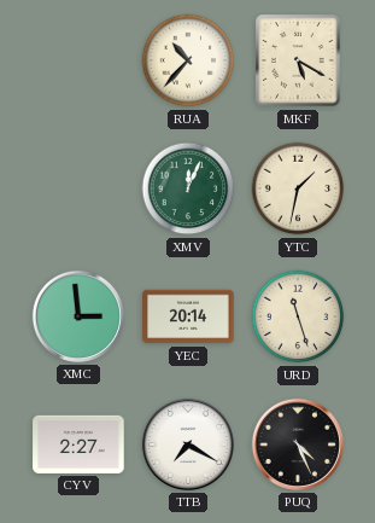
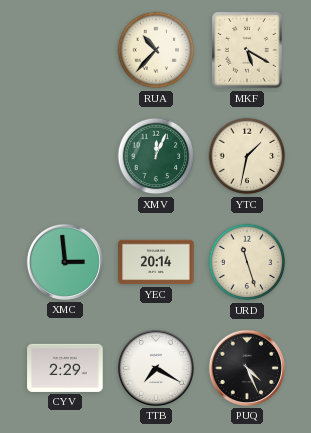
CYV: 2:27 -> 2:29
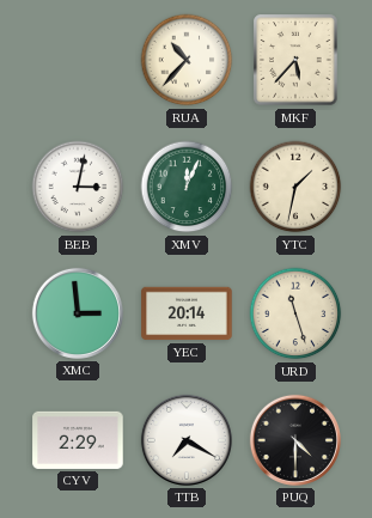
MKF: 5:20 -> 5:37
BEB: none -> 3:02
PUQ: 4:26 -> 4:30
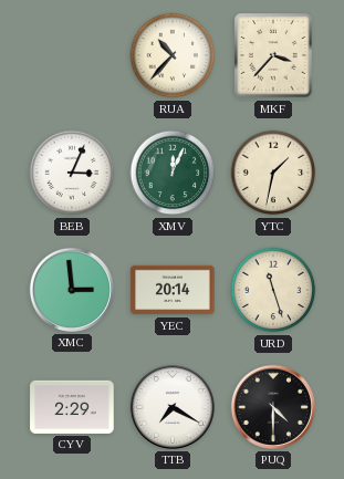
MKF: 5:37 -> 3:37
BEB: 3:02 -> 3:04
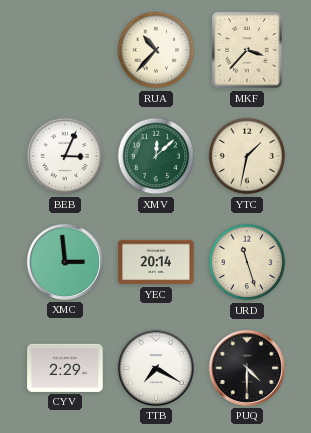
XMV: 12:04 -> 12:08
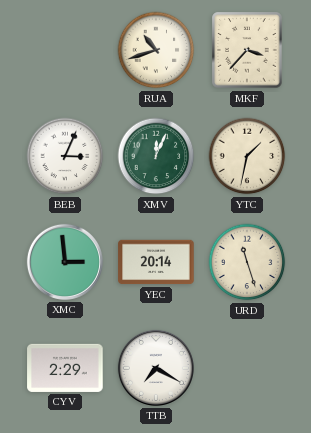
RUA: 10:37 -> 10:42
XMV: 12:08 -> 12:04
PUQ: 4:30 -> none
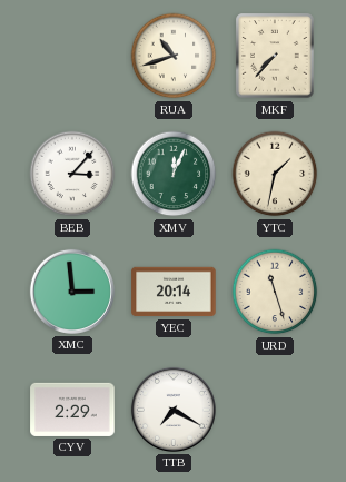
MKF: 3:37 -> 7:37
BEB: 3:04 -> 3:07
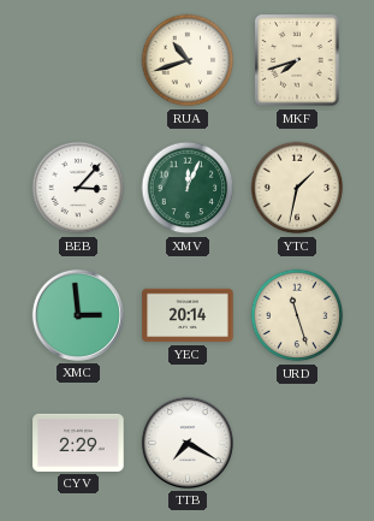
MKF: 7:37 -> 7:42
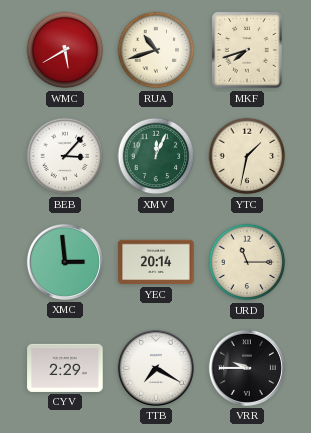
WMC: none -> 5:40
URD: 11:27 -> 11:15
VRR: none -> 9:45
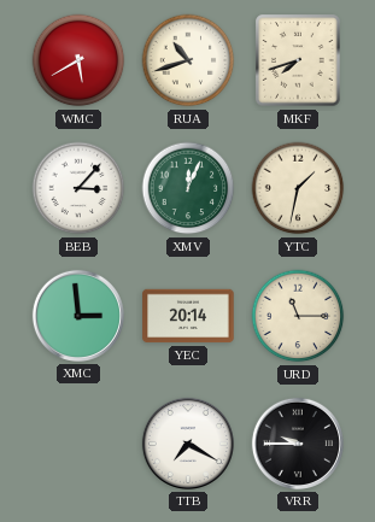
CYV: 2:29 -> none
